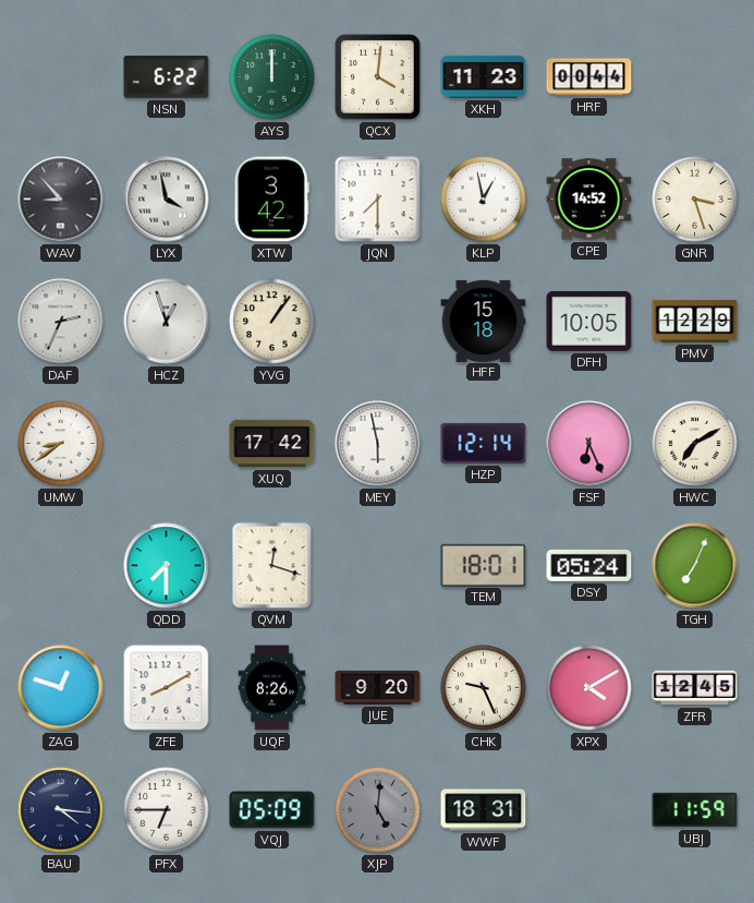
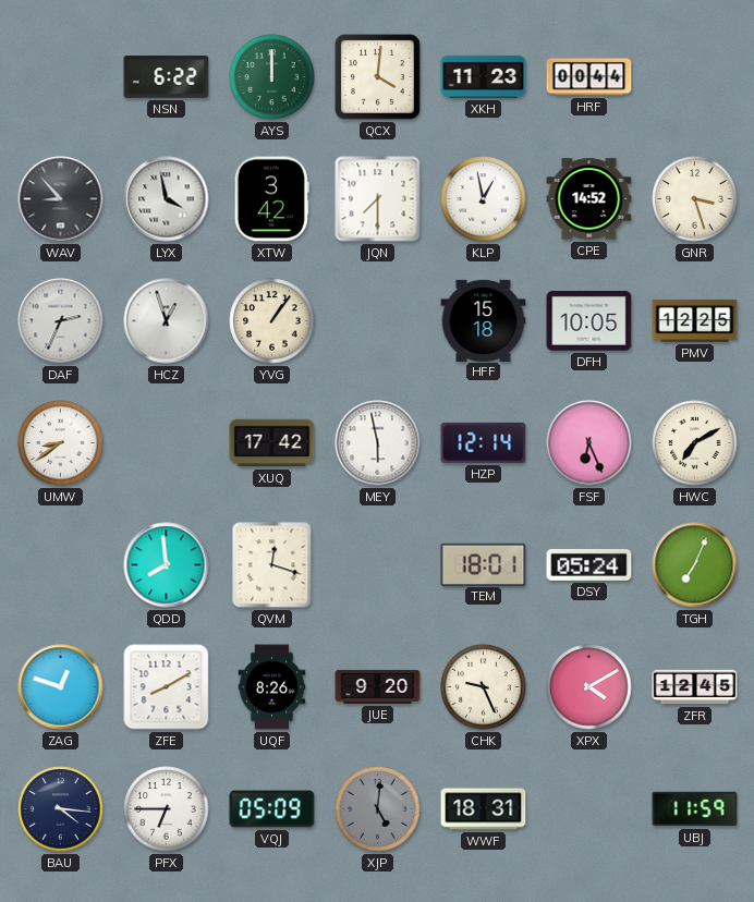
PMV: 12:29 -> 12:25
QDD: 7:30 -> 7:59
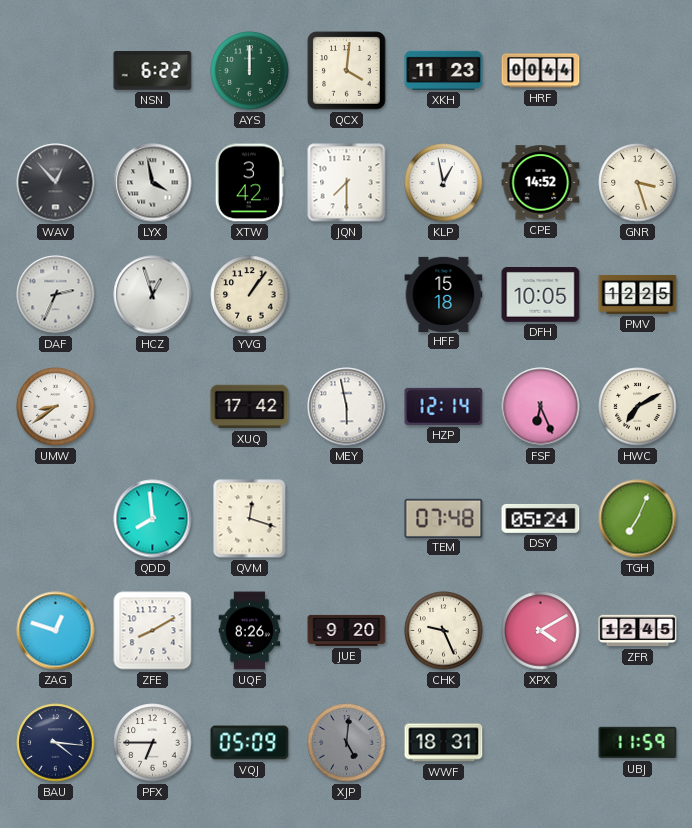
WAV: 8:53 -> 12:53
TEM: 18:01 -> 07:48
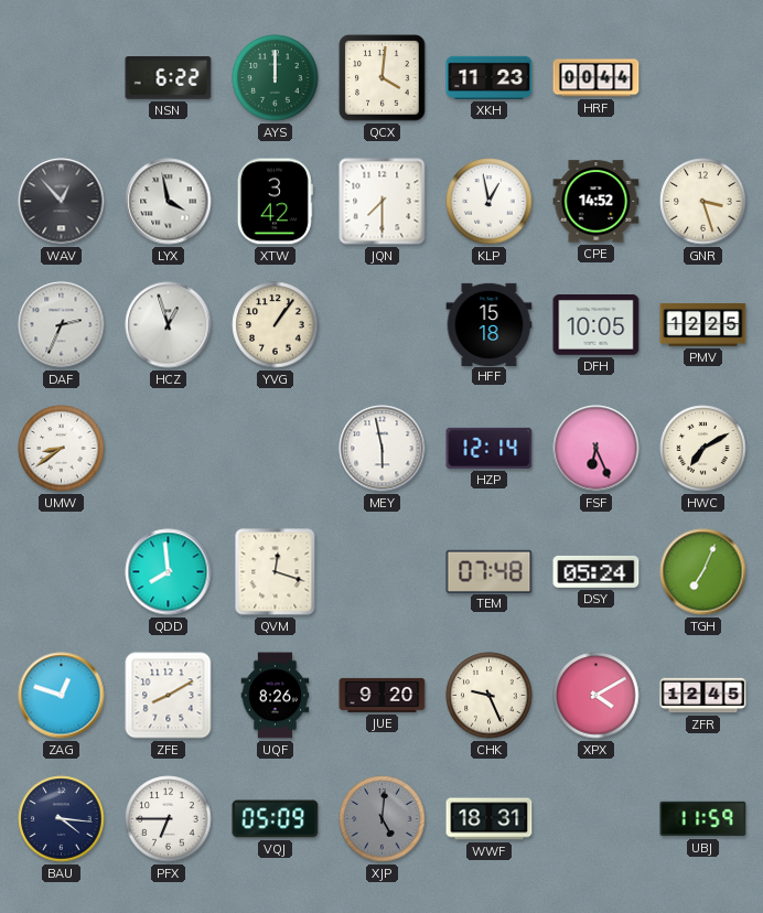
XUQ: 17:42 -> none
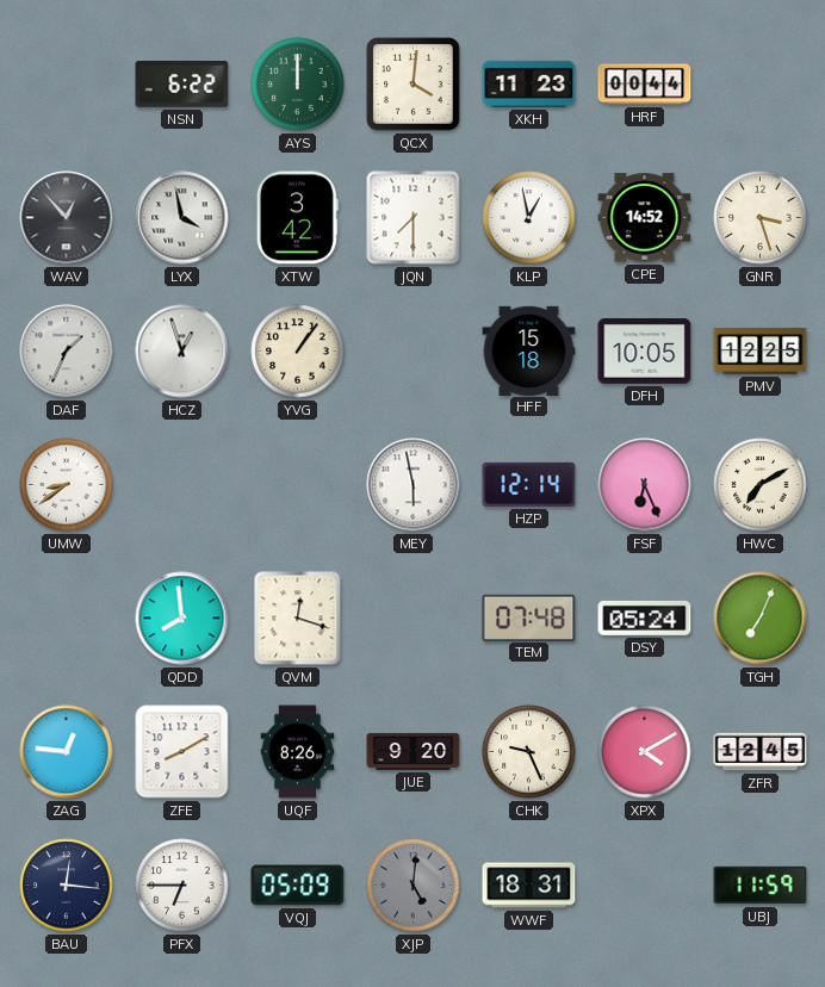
DAF: 2:34 -> 1:34
ZAG: 12:48 -> 12:46
BAU: 4:16 -> 12:16
